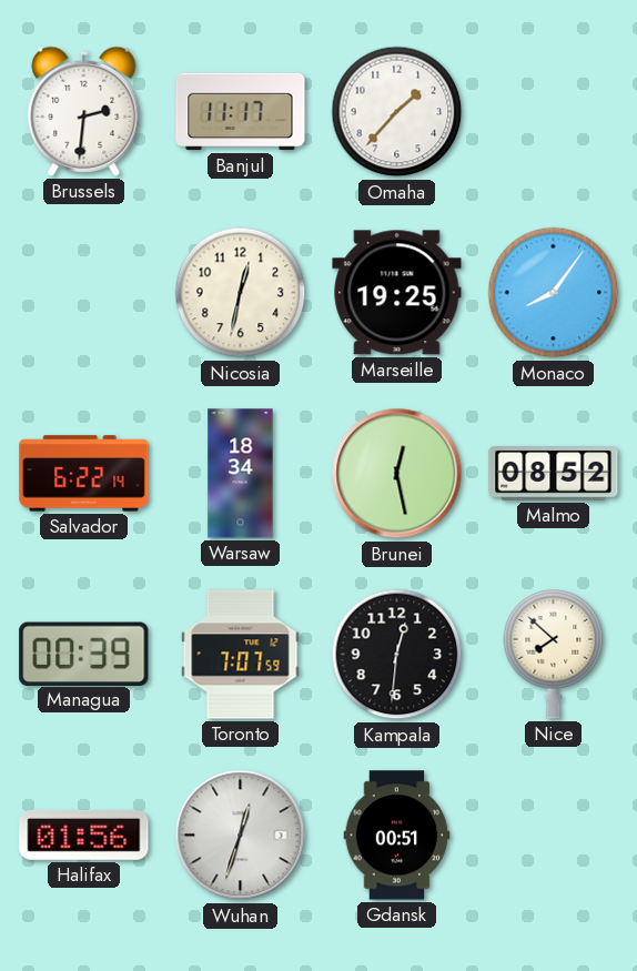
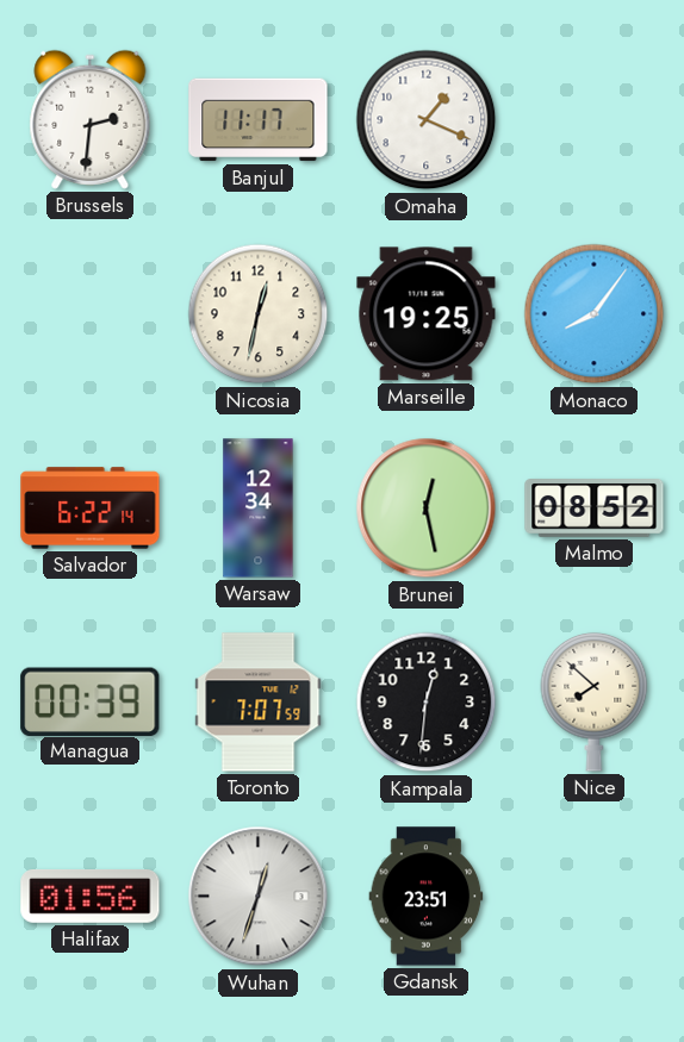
Omaha: 1:37 -> 1:19
Warsaw: 18:34 -> 12:34
Gdansk: 00:51 -> 23:51
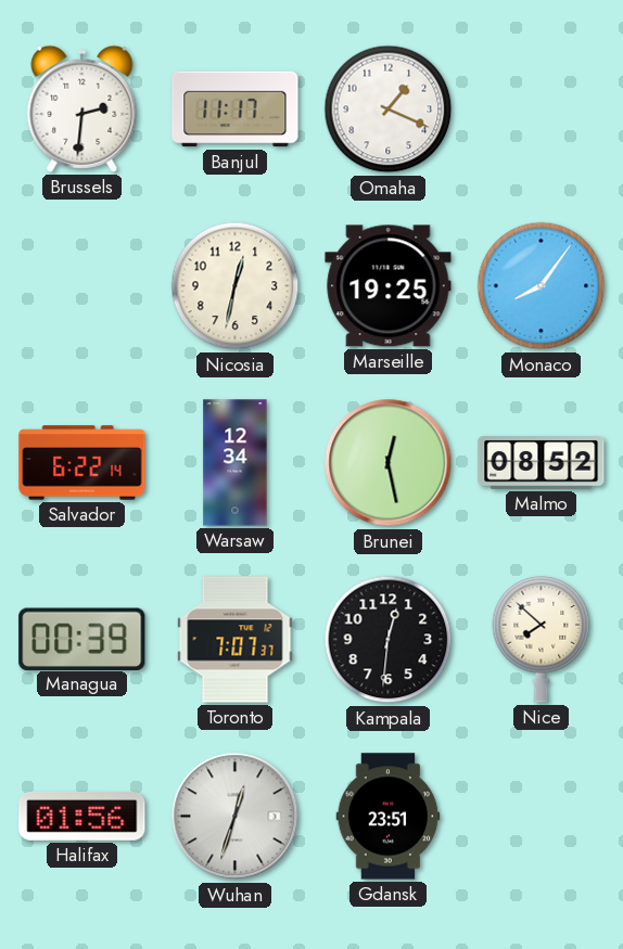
Toronto: 7:07:59 -> 7:07:37
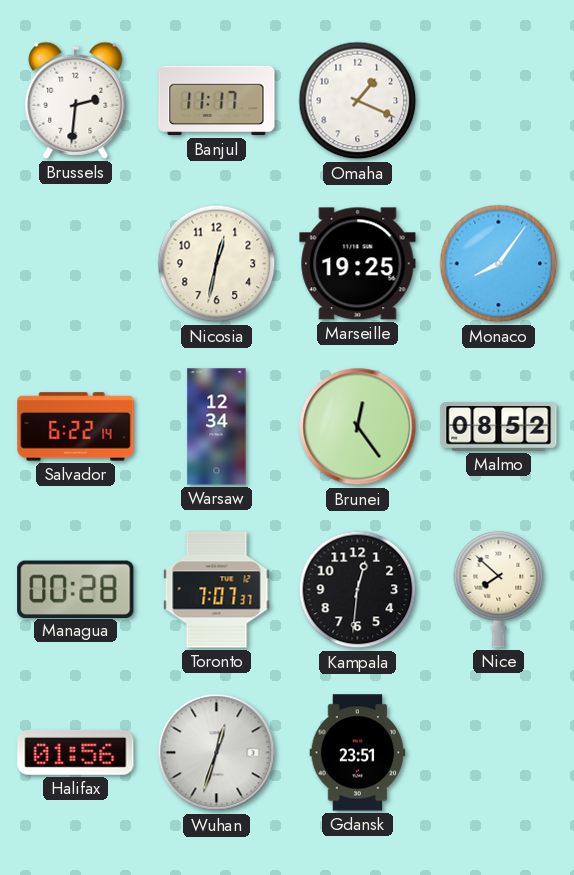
Brunei: 12:28 -> 12:24
Managua: 00:39 -> 00:28
